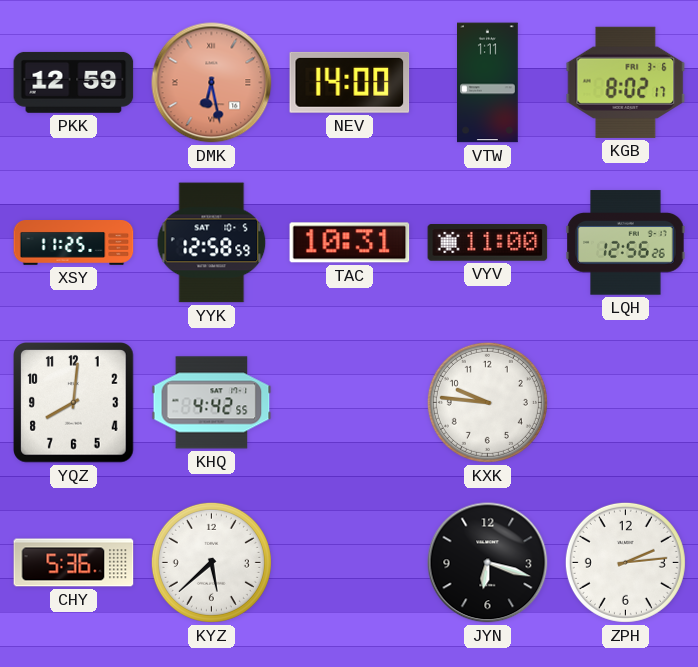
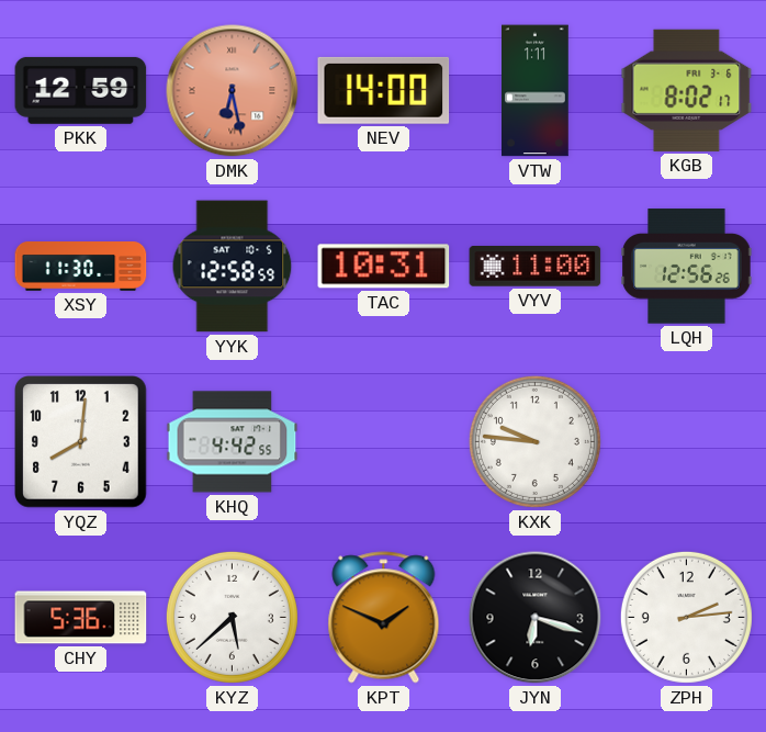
XSY: 11:25 -> 11:30
KPT: none -> 1:49
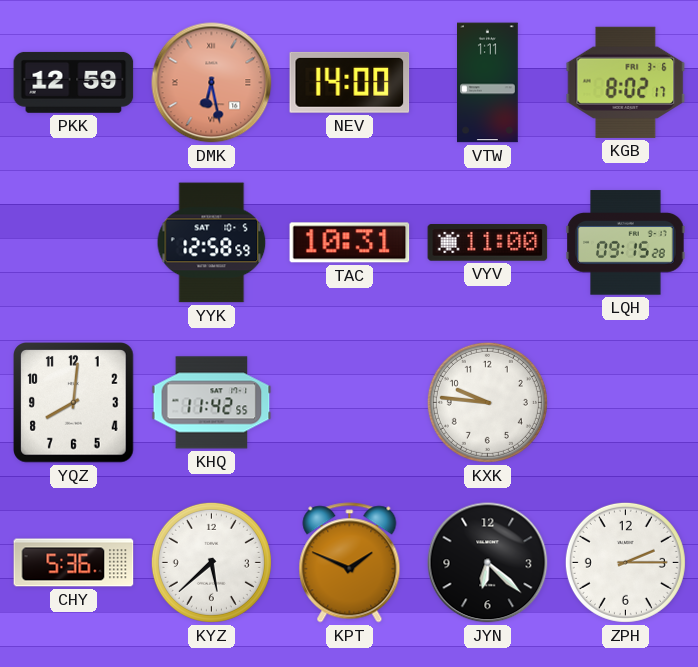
XSY: 11:30 -> none
LQH: 12:56 -> 09:15
KHQ: 4:42 -> 11:42
JYN: 6:18 -> 6:22
ZPH: 2:14 -> 2:15
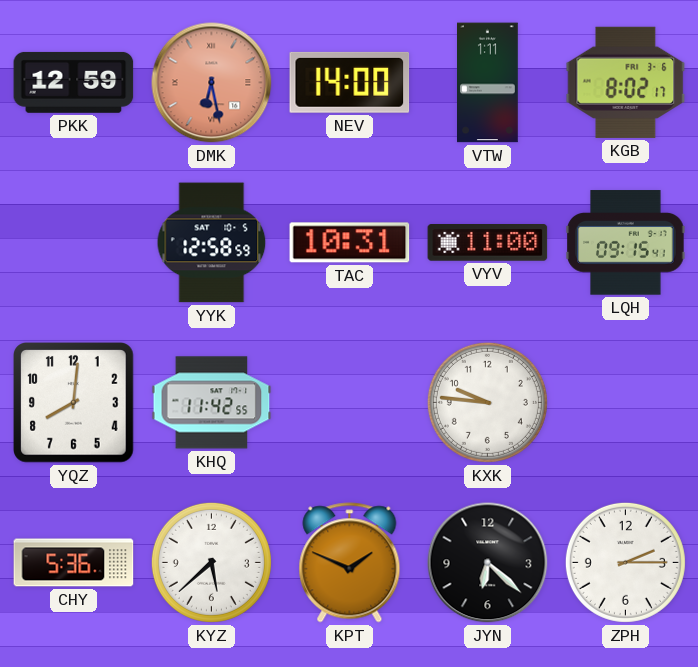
LQH: 09:15:28 -> 09:15:41
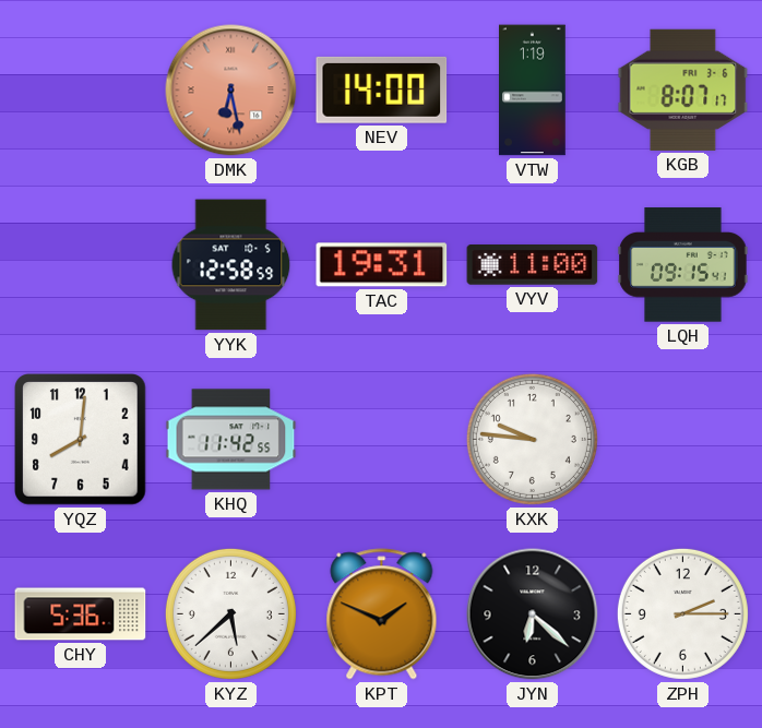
PKK: 12:59 -> none
VTW: 1:11 -> 1:19
KGB: 8:02 -> 8:07
TAC: 10:31 -> 19:31
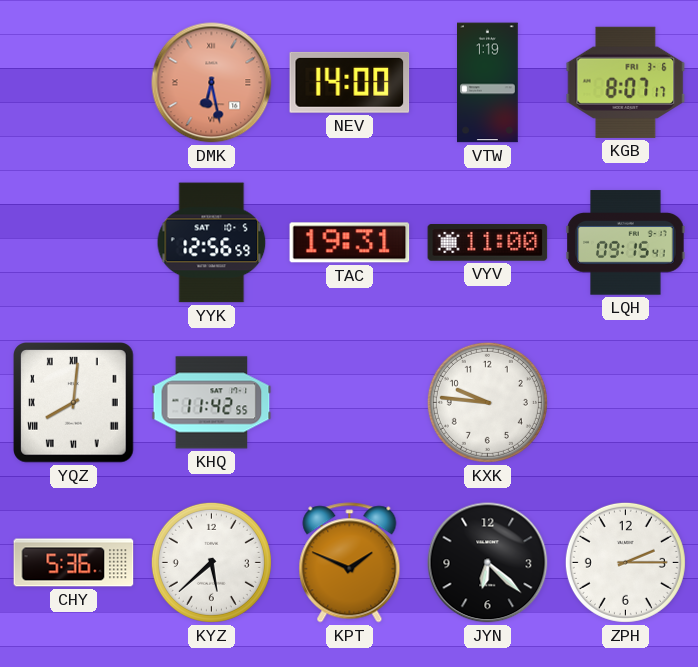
YYK: 12:58 -> 12:56
YQZ numerals: Arabic -> Roman
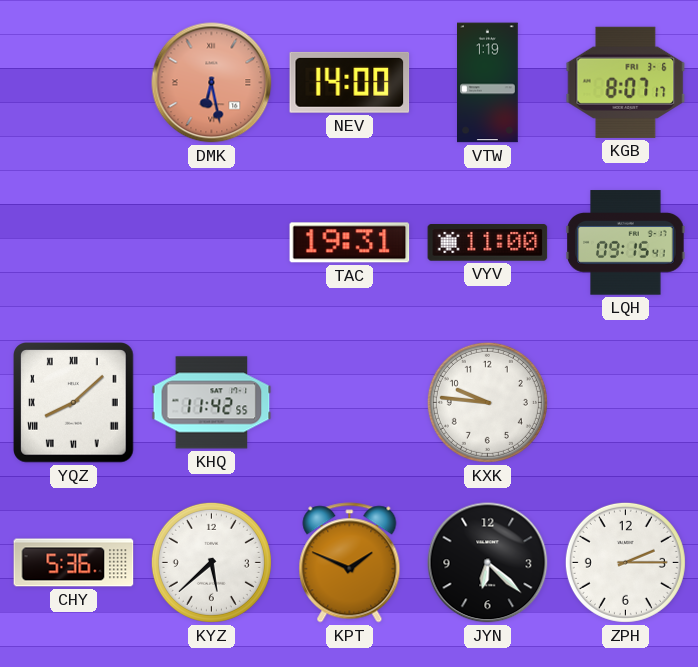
YYK: 12:56 -> none
YQZ: 8:01 -> 8:08
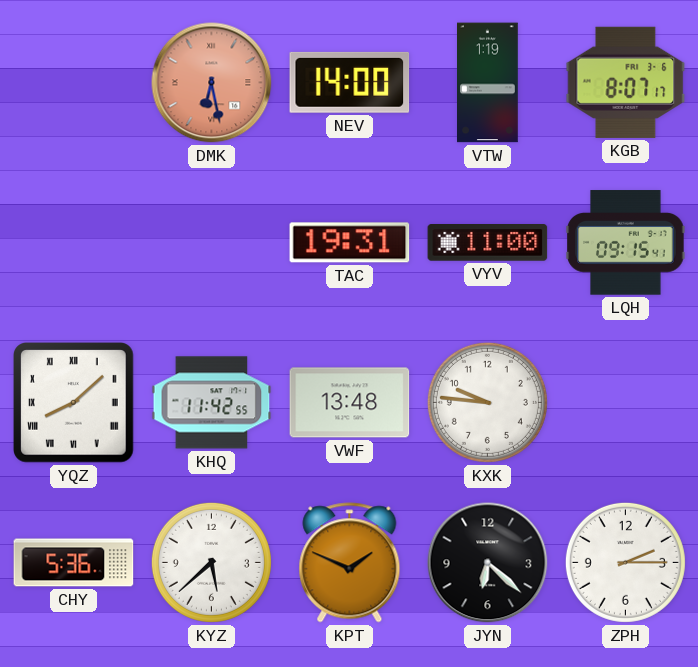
VWF: none -> 13:48
